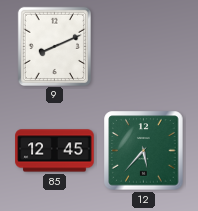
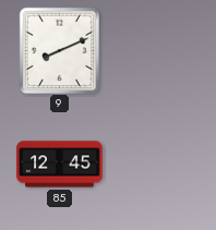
12: 5:37 -> none
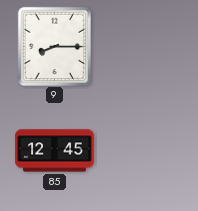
9: 8:11 -> 8:15
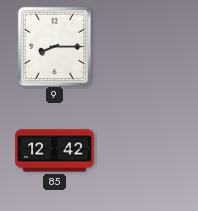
85: 12:45 -> 12:42
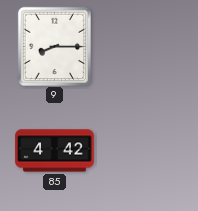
85: 12:42 -> 4:42
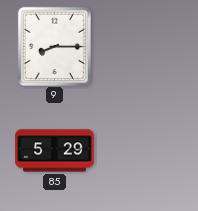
85: 4:42 -> 5:29
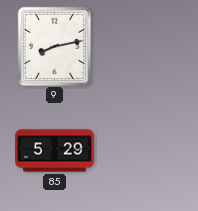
9: 8:15 -> 8:13
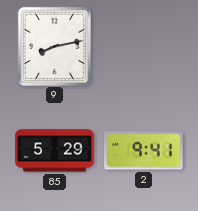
2: none -> 9:41
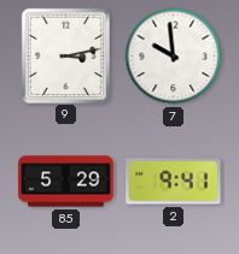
9: 8:13 -> 3:13
7: none -> 9:59
